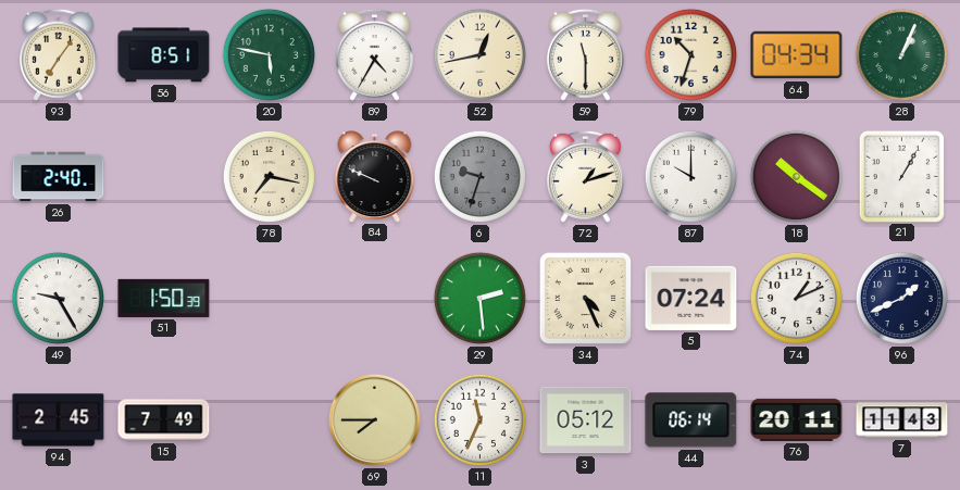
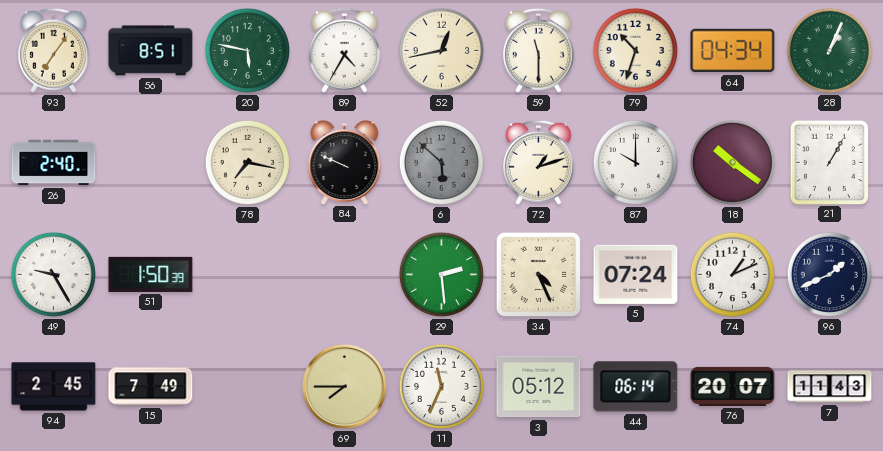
6: 9:33 -> 5:52
76: 20:11 -> 20:07
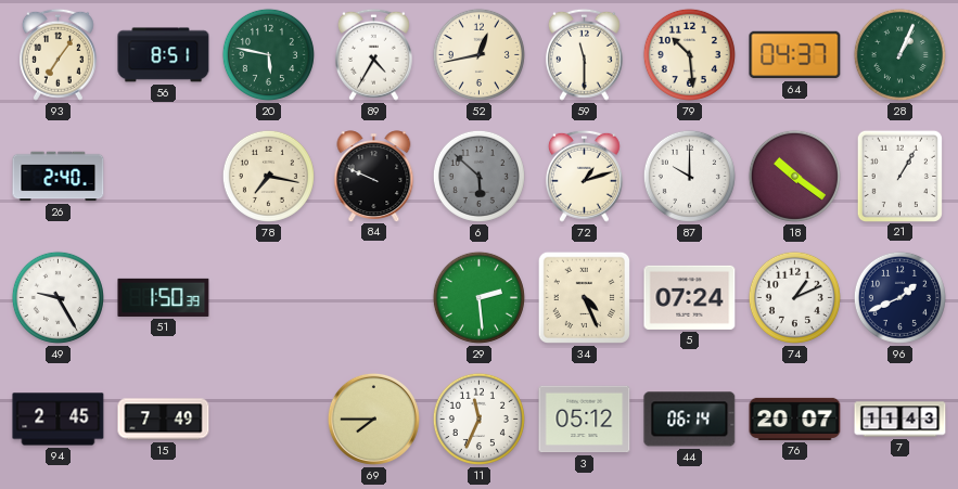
79: 10:33 -> 10:29
64: 04:34 -> 04:37
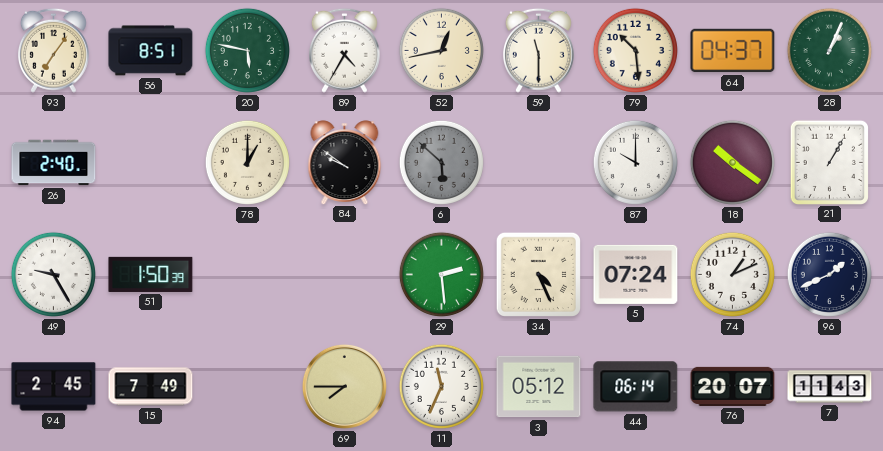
78: 7:17 -> 1:00
84: 9:49 -> 9:51
72: 1:12 -> none
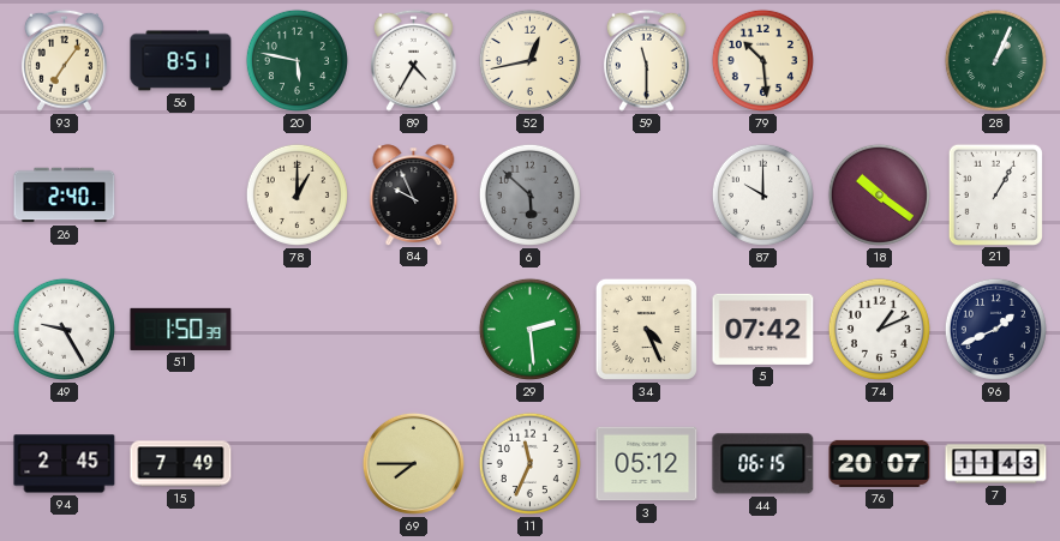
64: 04:37 -> none
84: 9:51 -> 9:56
5: 07:24 -> 07:42
44: 06:14 -> 06:15
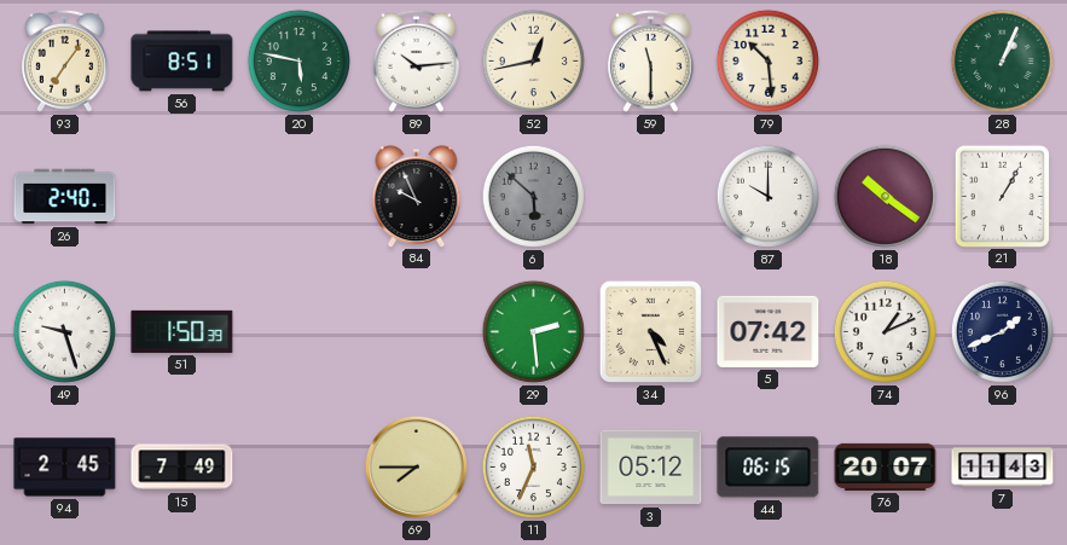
89: 4:35 -> 10:14
78: 1:00 -> none
49: 9:25 -> 9:27
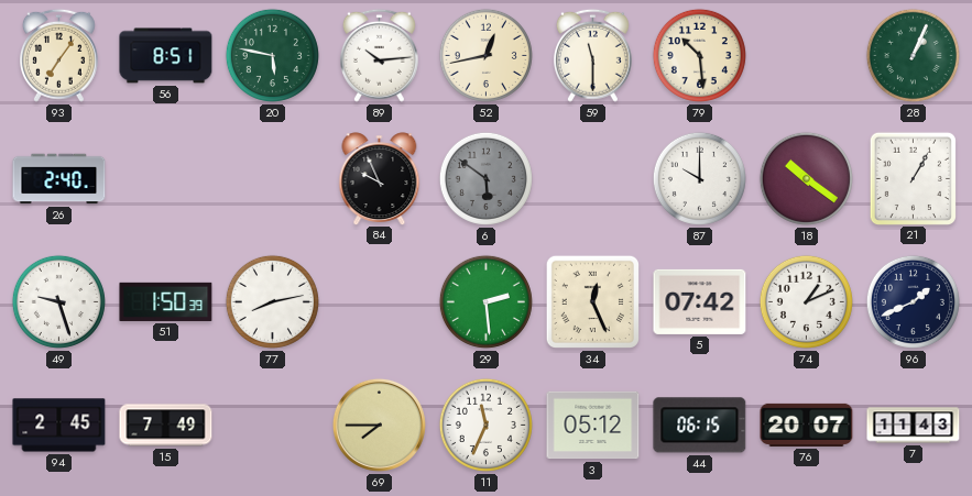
6: 5:52 -> 5:51
77: none -> 8:13
34: 4:26 -> 12:26
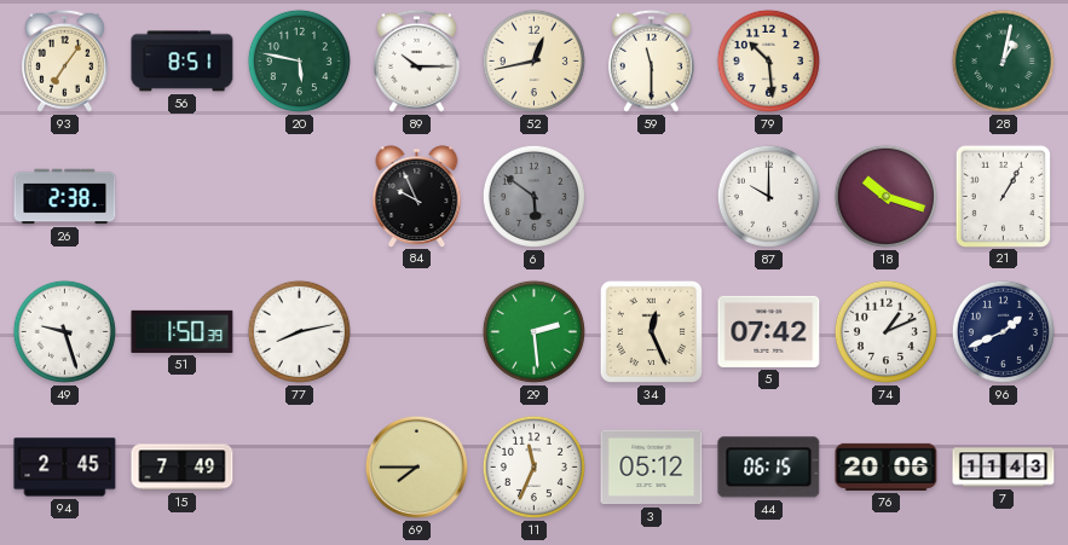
89: 10:14 -> 10:15
28: 1:04 -> 1:02
26: 2:40 -> 2:38
18: 10:21 -> 10:18
76: 20:07 -> 20:06
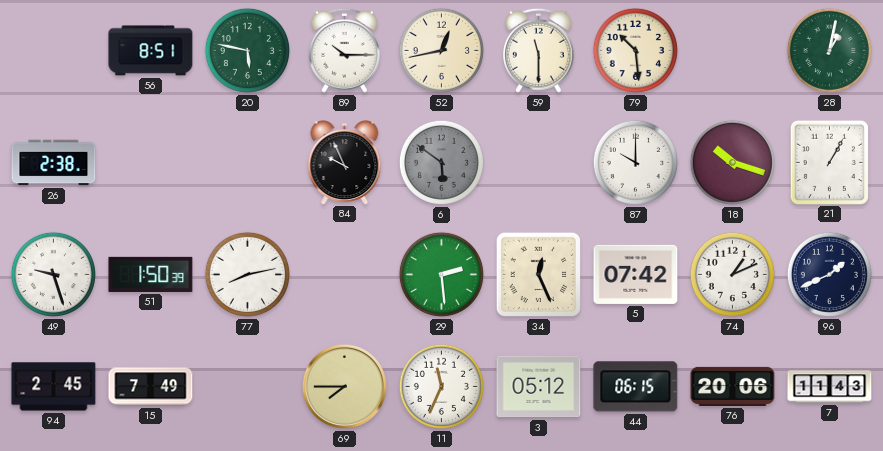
93: 7:06 -> none
